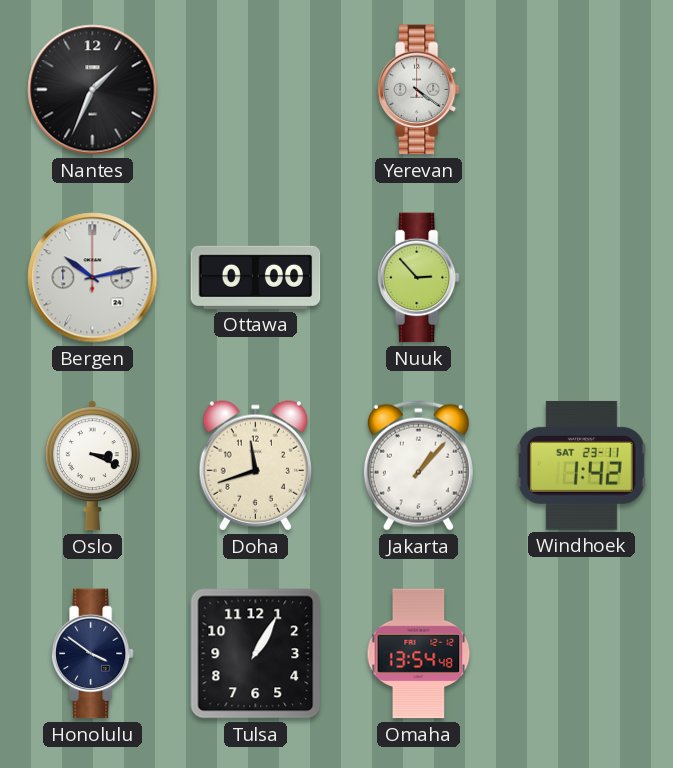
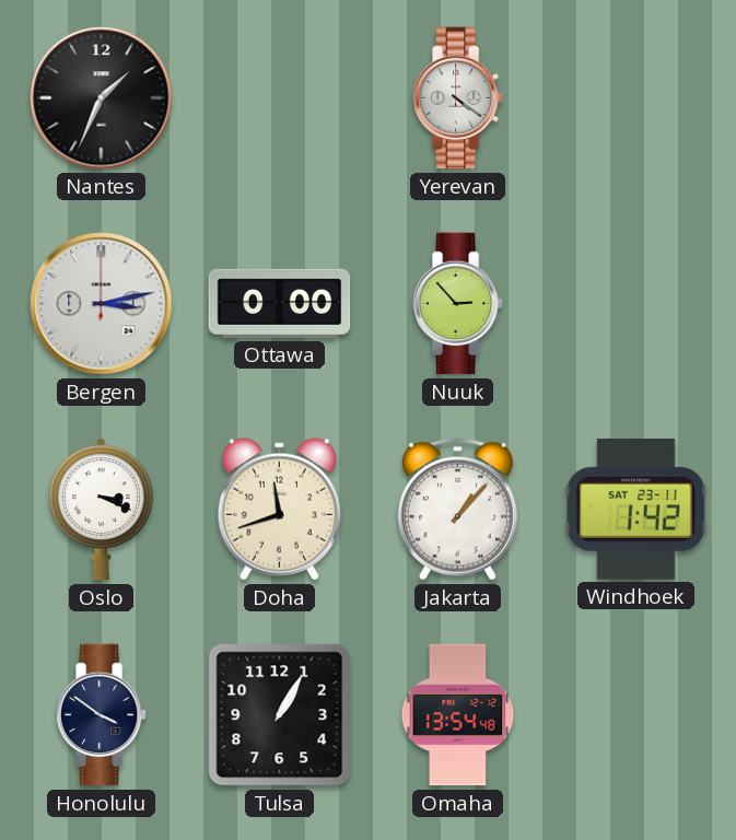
Bergen: 10:13 -> 3:13
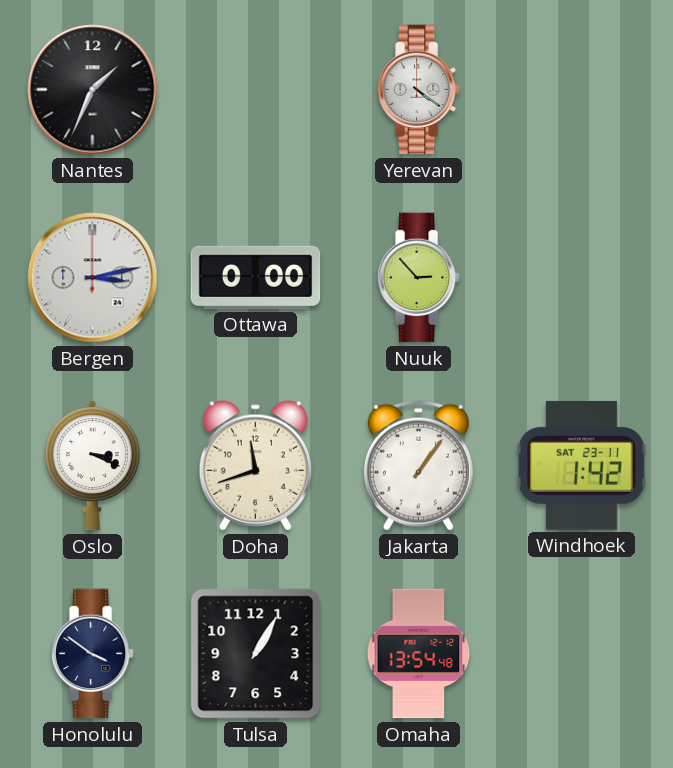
Jakarta: 1:07 -> 1:06
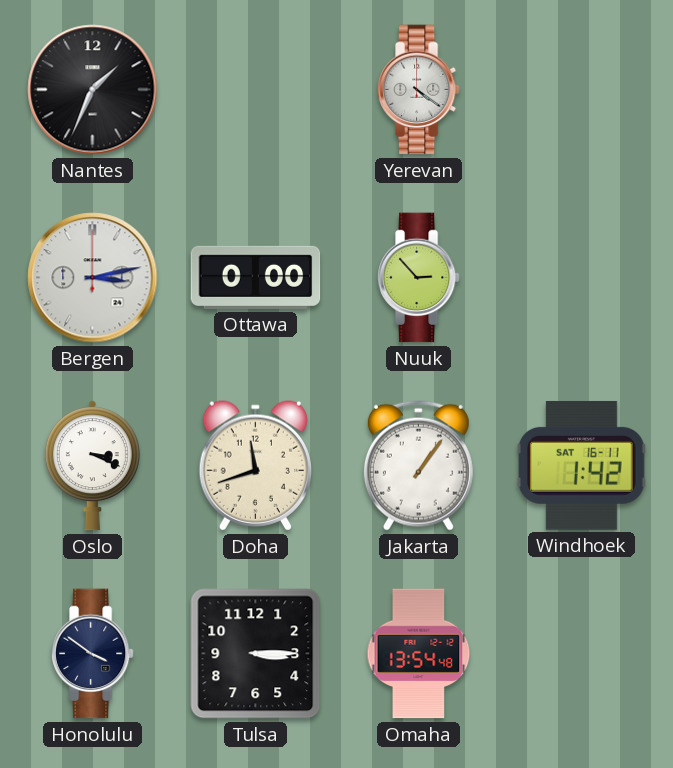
Windhoek date: SAT 23-11 -> SAT 16-11
Tulsa: 1:05 -> 3:15
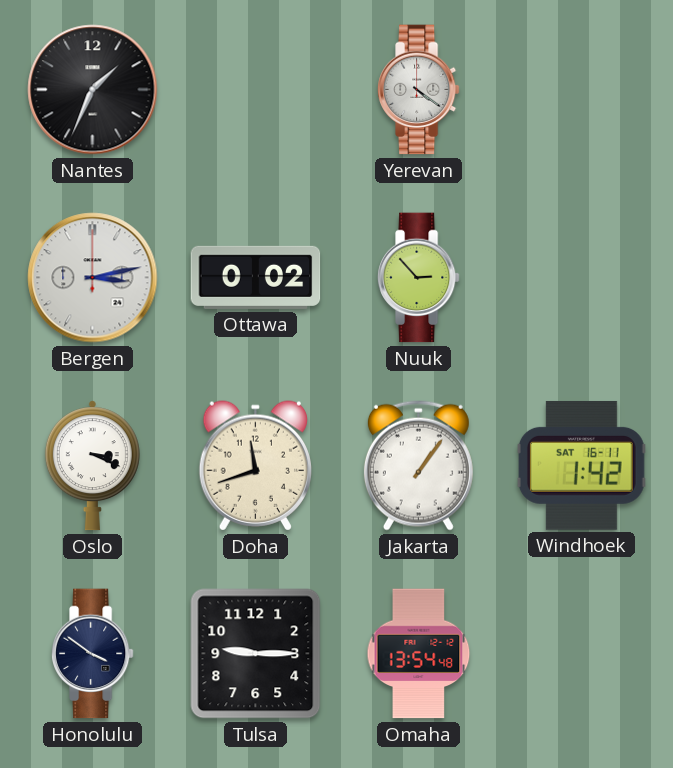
Ottawa: 0:00 -> 0:02
Tulsa: 3:15 -> 9:15
